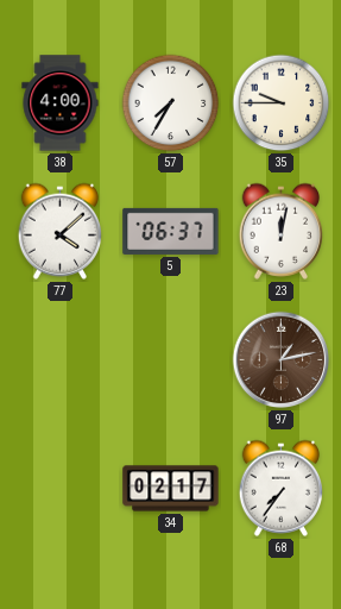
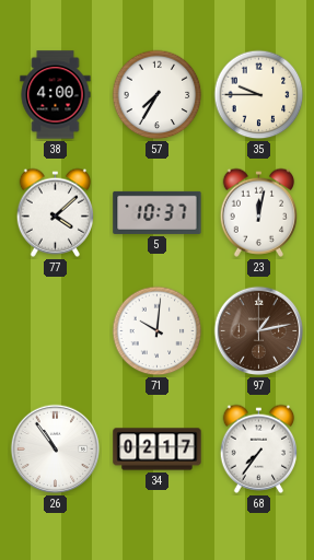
5: 06:37 -> 10:37
71: none -> 10:01
26: none -> 10:54
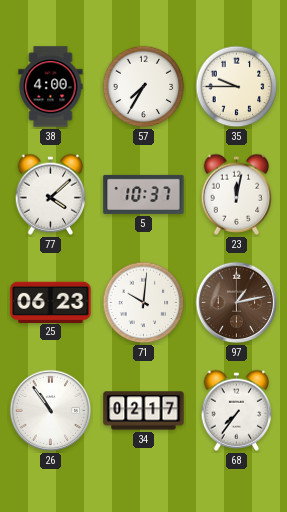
25: none -> 06:23
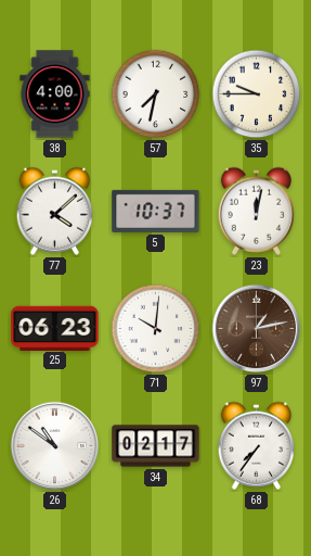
57: 7:35 -> 7:32
26: 10:54 -> 10:51
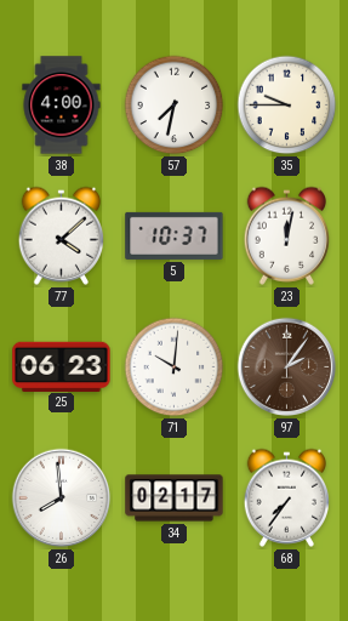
97: 1:13 -> 2:06
26: 10:51 -> 7:59
